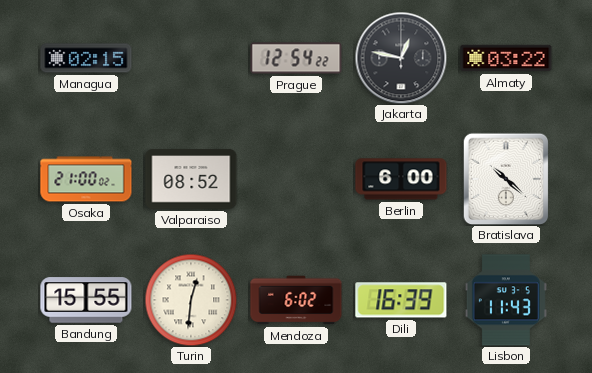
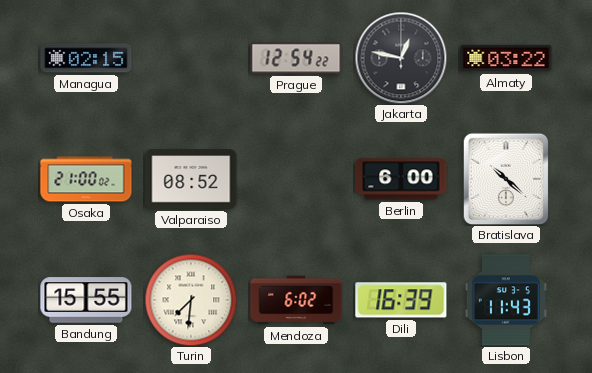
Turin: 12:31 -> 7:31
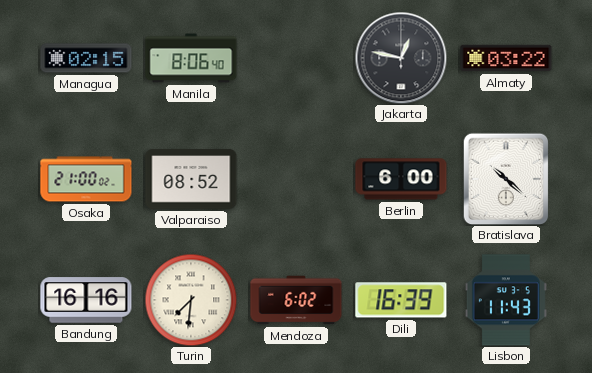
Manila: none -> 8:06
Prague: 12:54 -> none
Bandung: 15:55 -> 16:16
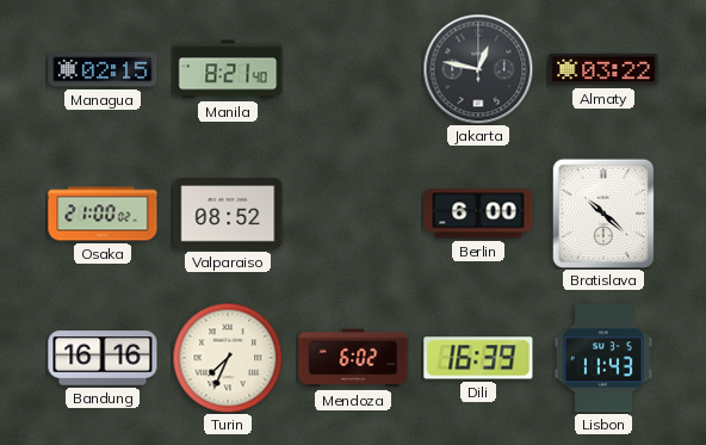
Manila: 8:06 -> 8:21
Turin: 7:31 -> 7:34
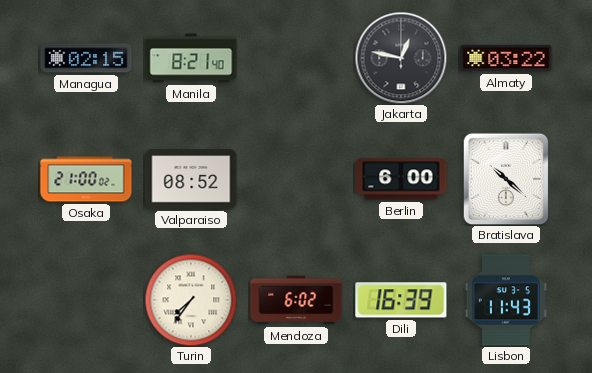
Bandung: 16:16 -> none
Turin: 7:34 -> 7:36
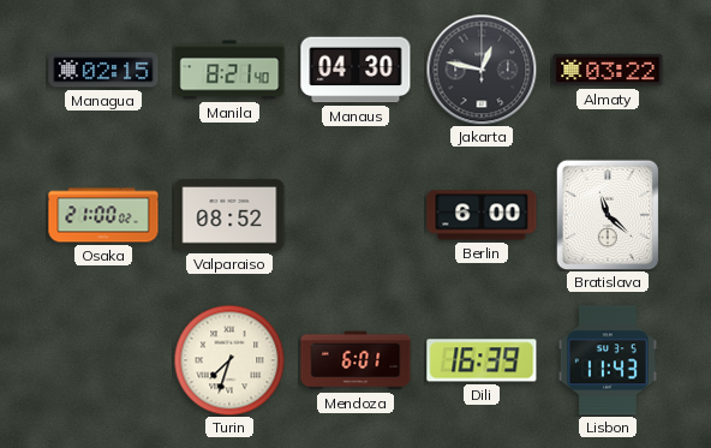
Manaus: none -> 04:30
Bratislava: 10:22 -> 11:22
Turin: 7:36 -> 7:33
Mendoza: 6:02 -> 6:01
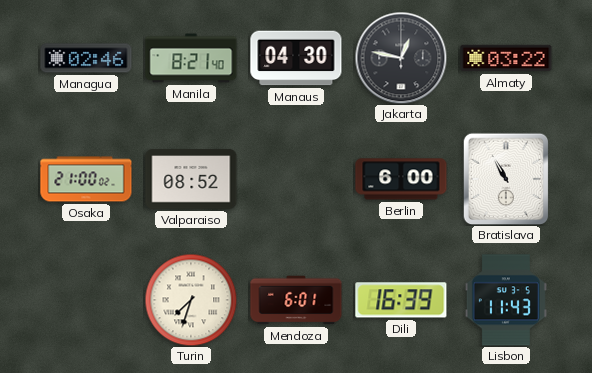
Managua: 02:15 -> 02:46
Bratislava: 11:22 -> 10:55
